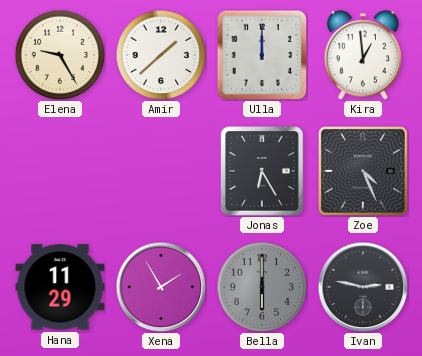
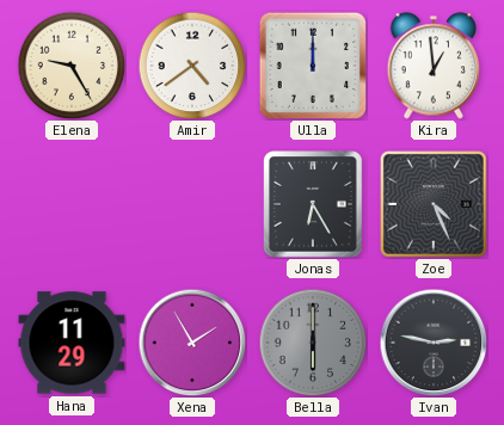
Amir: 1:38 -> 4:39
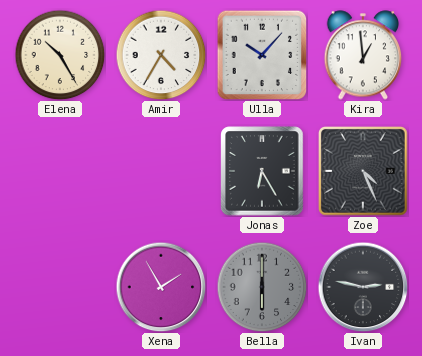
Elena: 9:25 -> 10:25
Amir: 4:39 -> 4:35
Ulla: 12:00 -> 10:07
Hana: 11:29 -> none
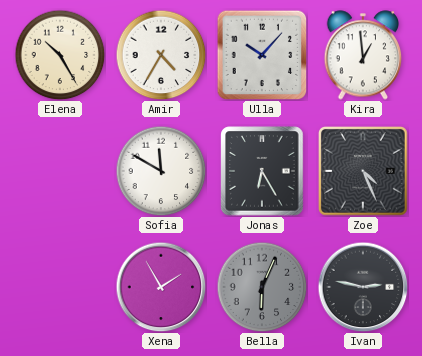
Sofia: none -> 11:50
Bella: 6:00 -> 6:04
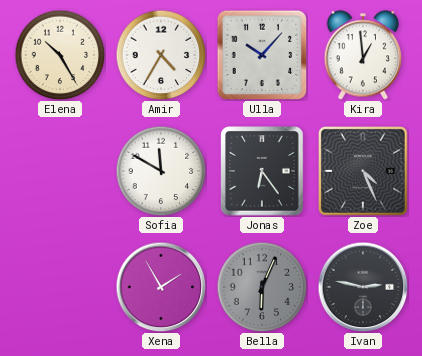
Jonas: 6:25 -> 6:24
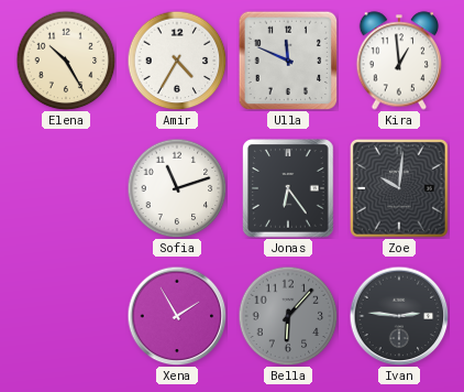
Ulla: 10:07 -> 11:49
Sofia: 11:50 -> 11:12
Zoe: 4:26 -> 10:01
Bella: 6:04 -> 6:07
Ivan: 2:47 -> 2:46
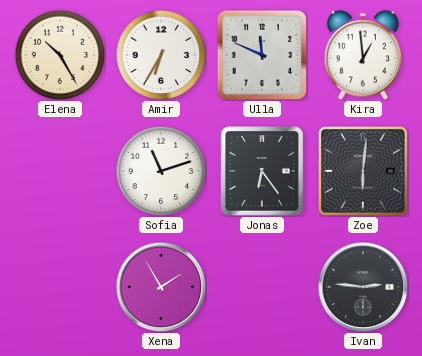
Amir: 4:35 -> 6:35
Zoe: 10:01 -> 6:01
Bella: 6:07 -> none
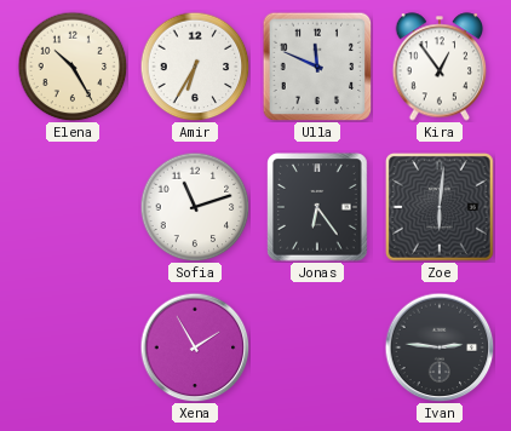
Kira: 12:59 -> 12:54
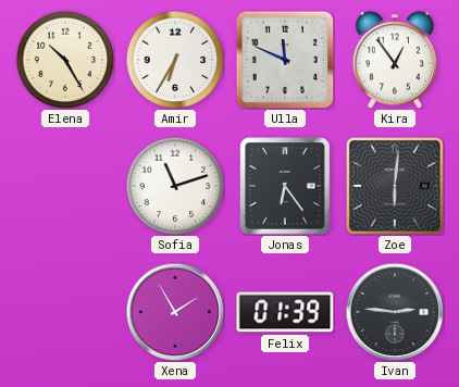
Felix: none -> 01:39
